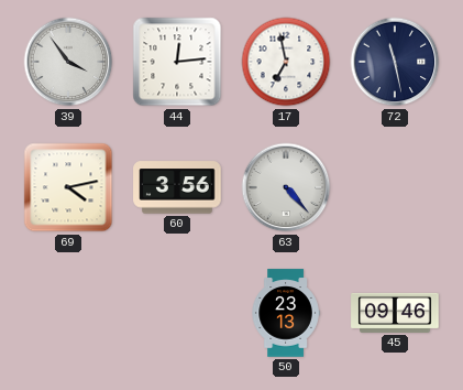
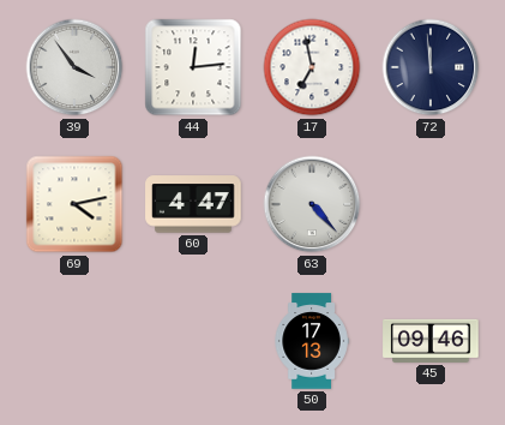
72: 11:28 -> 11:59
60: 3:56 -> 4:47
50: 23:13 -> 17:13
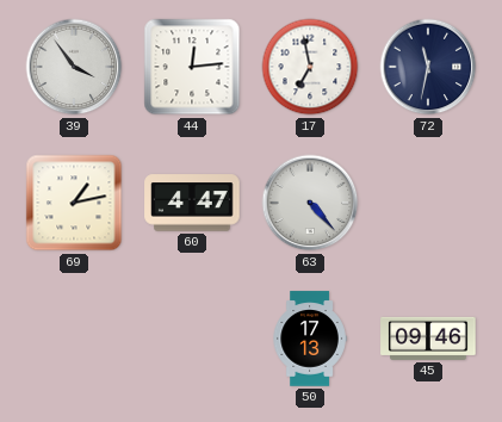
72: 11:59 -> 11:32
69: 4:13 -> 1:13
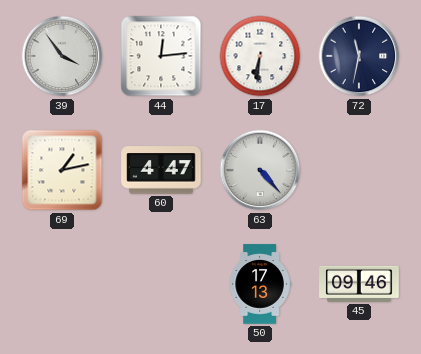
17: 6:58 -> 6:31
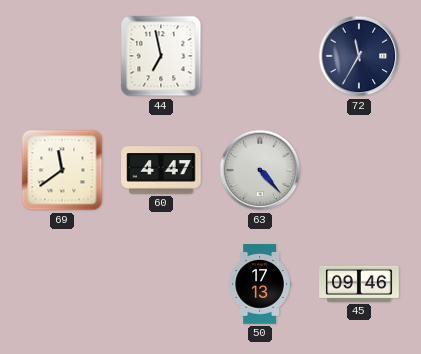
39: 3:54 -> none
44: 12:14 -> 6:58
17: 6:31 -> none
72: 11:32 -> 11:35
69: 1:13 -> 11:39
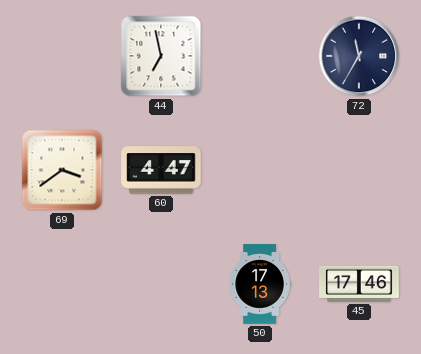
69: 11:39 -> 3:39
63: 4:23 -> none
45: 09:46 -> 17:46
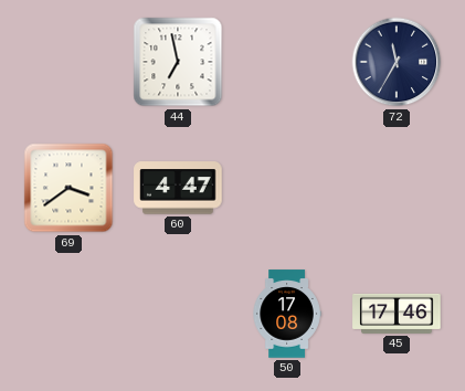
50: 17:13 -> 17:08
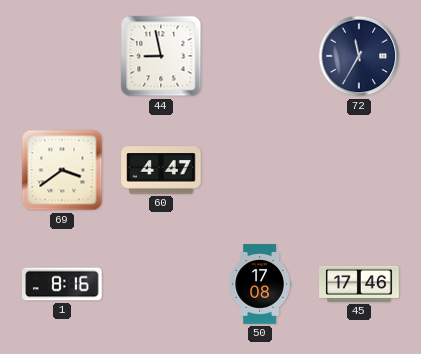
44: 6:58 -> 8:58
1: none -> 8:16
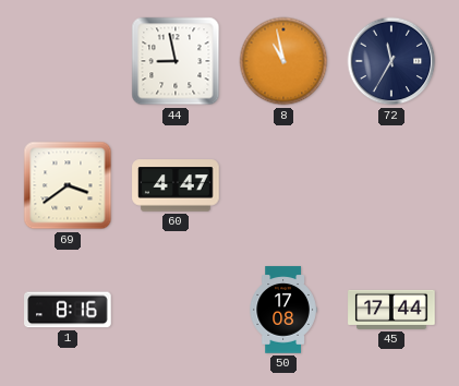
8: none -> 10:58
45: 17:46 -> 17:44
